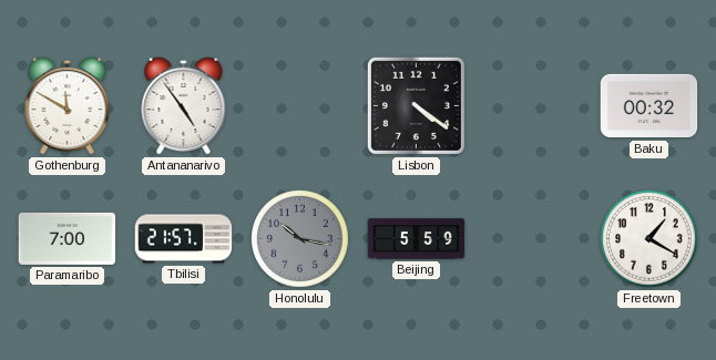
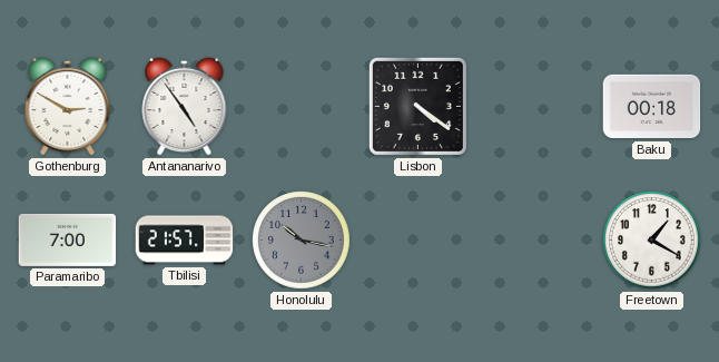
Gothenburg: 11:50 -> 2:50
Baku: 00:32 -> 00:18
Beijing: 5:59 -> none
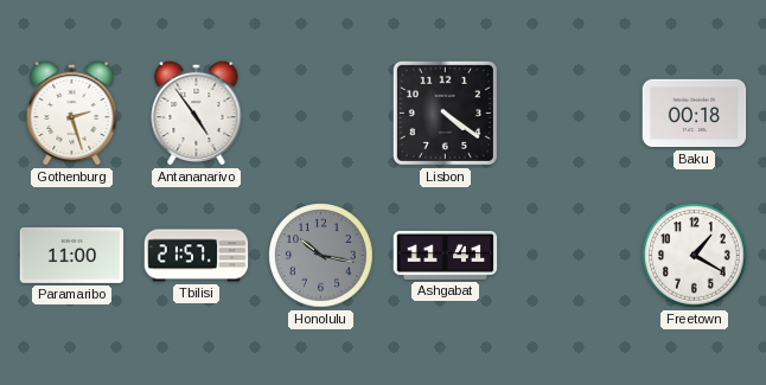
Gothenburg: 2:50 -> 2:27
Paramaribo: 7:00 -> 11:00
Ashgabat: none -> 11:41
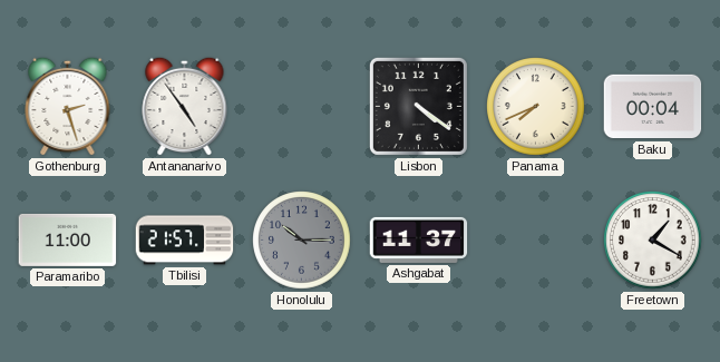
Panama: none -> 7:41
Baku: 00:18 -> 00:04
Honolulu: 10:17 -> 10:15
Ashgabat: 11:41 -> 11:37
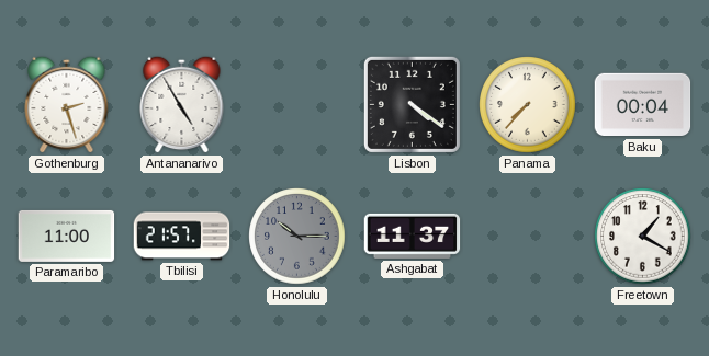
Antananarivo: 4:54 -> 4:55
Panama: 7:41 -> 7:37
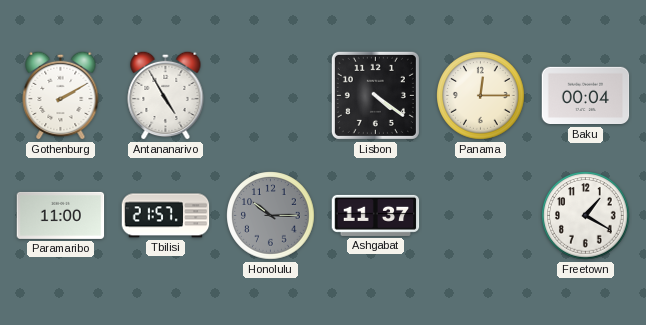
Gothenburg: 2:27 -> 2:10
Panama: 7:37 -> 12:15
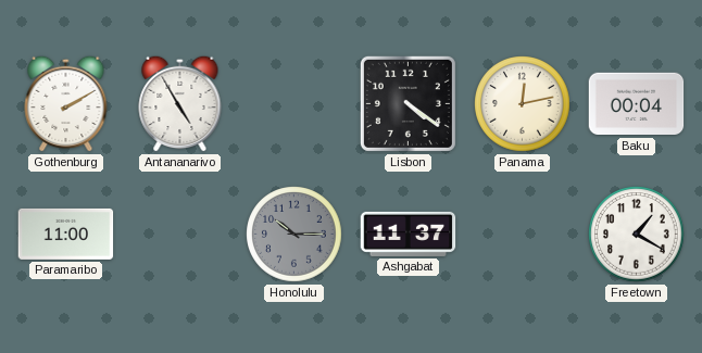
Panama: 12:15 -> 12:13
Tbilisi: 21:57 -> none
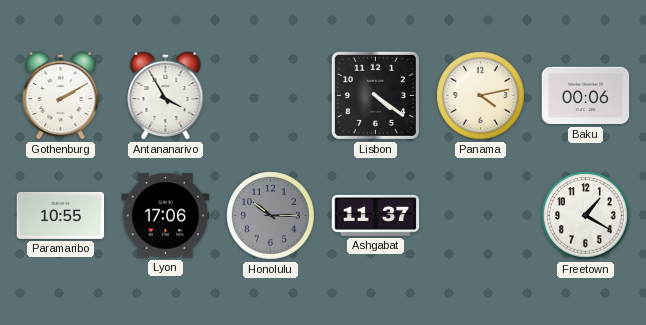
Antananarivo: 4:55 -> 3:55
Panama: 12:13 -> 4:13
Baku: 00:04 -> 00:06
Paramaribo: 11:00 -> 10:55
Lyon: none -> 17:06
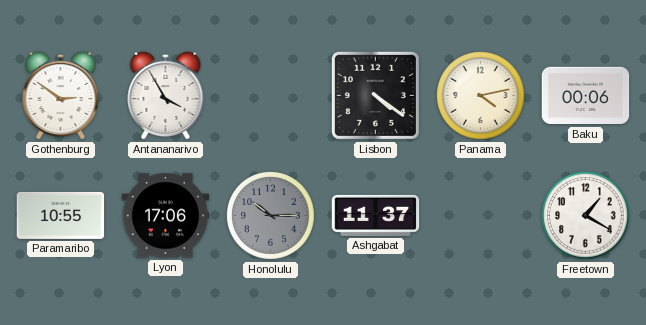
Gothenburg: 2:10 -> 2:51
